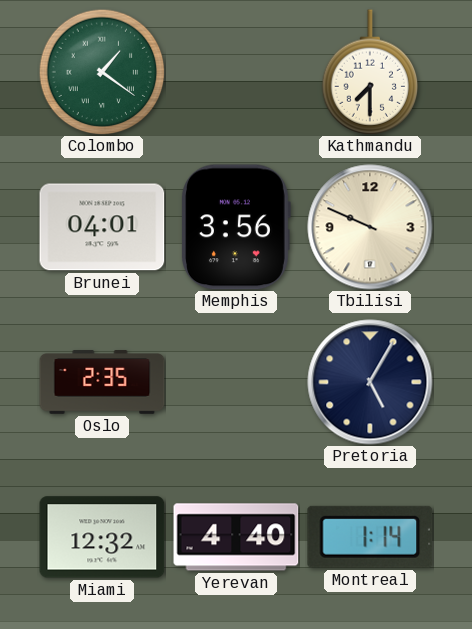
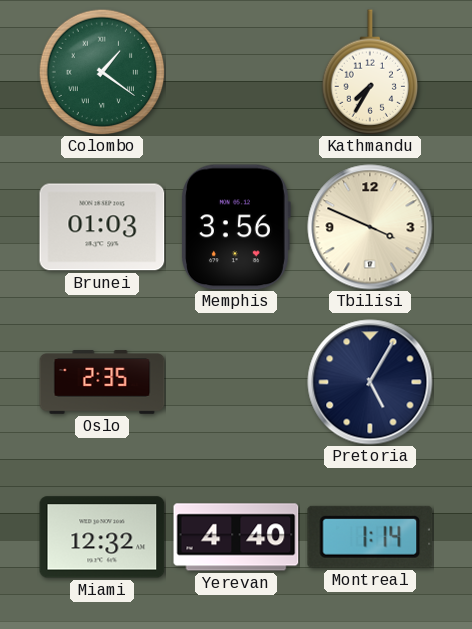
Kathmandu: 7:30 -> 7:35
Brunei: 04:01 -> 01:03
Tbilisi: 9:49 -> 3:49
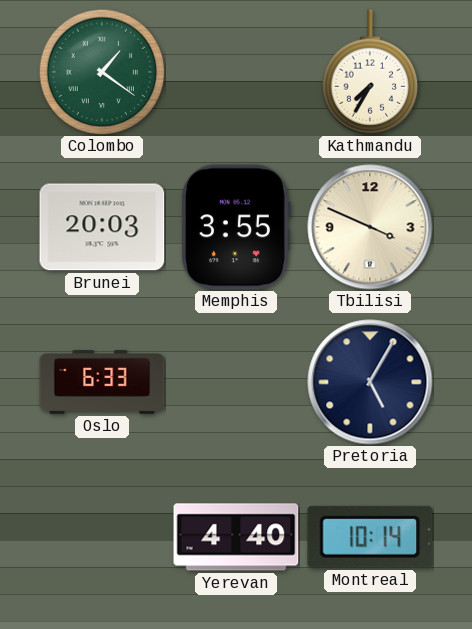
Brunei: 01:03 -> 20:03
Memphis: 3:56 -> 3:55
Oslo: 2:35 -> 6:33
Miami: 12:32 -> none
Montreal: 1:14 -> 10:14
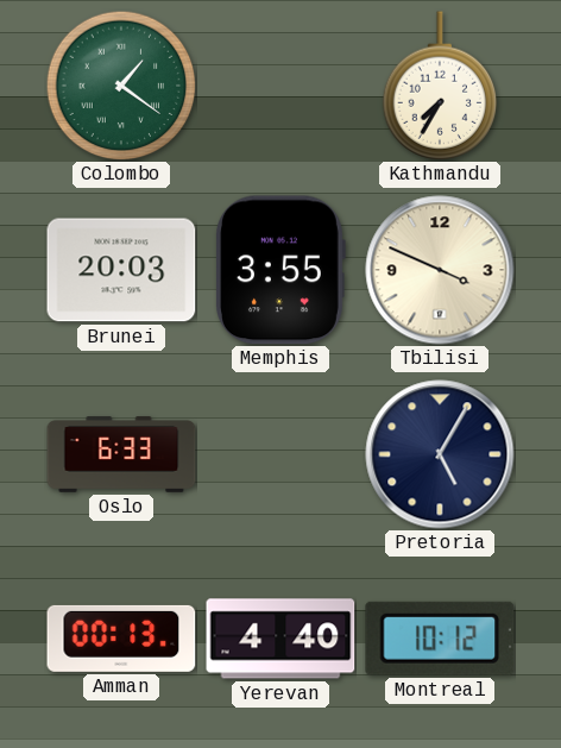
Amman: none -> 00:13
Montreal: 10:14 -> 10:12
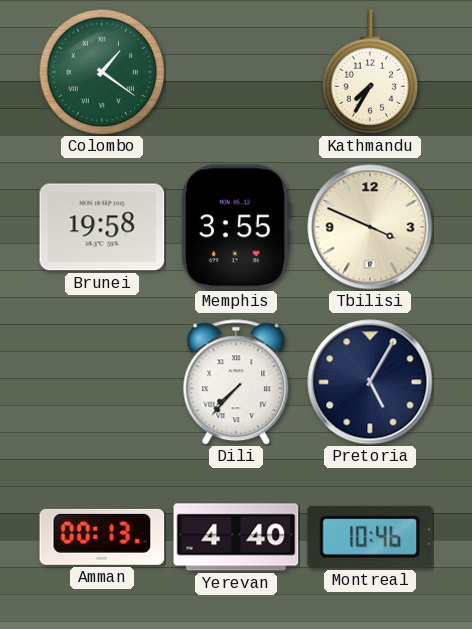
Brunei: 20:03 -> 19:58
Oslo: 6:33 -> none
Dili: none -> 7:37
Montreal: 10:12 -> 10:46
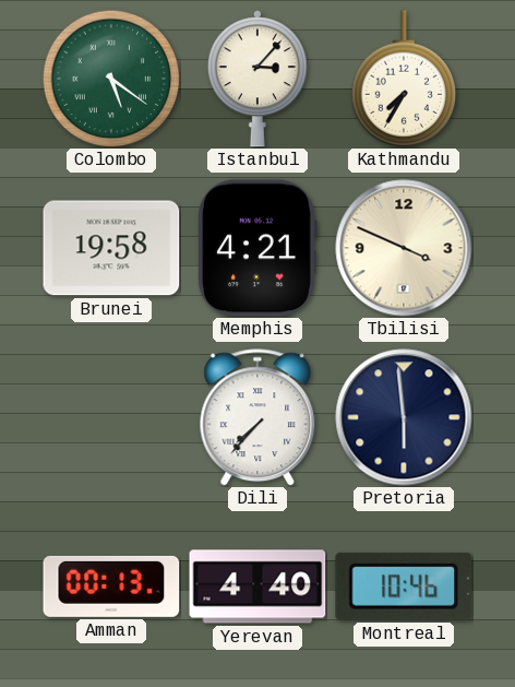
Colombo: 1:21 -> 5:21
Istanbul: none -> 3:07
Memphis: 3:55 -> 4:21
Pretoria: 5:05 -> 5:59
